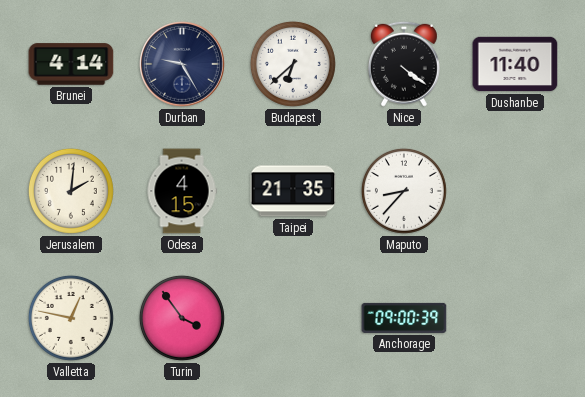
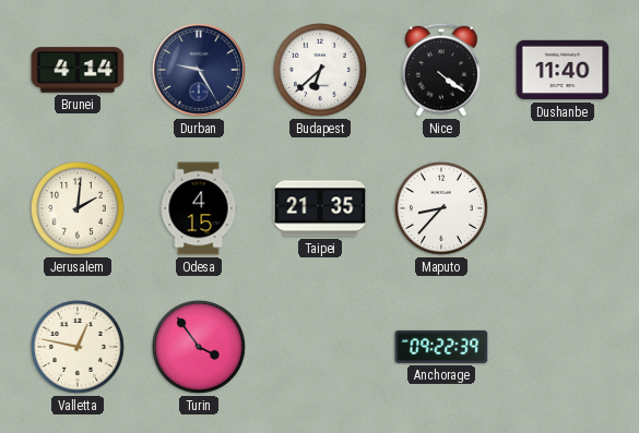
Anchorage: 09:00 -> 09:22
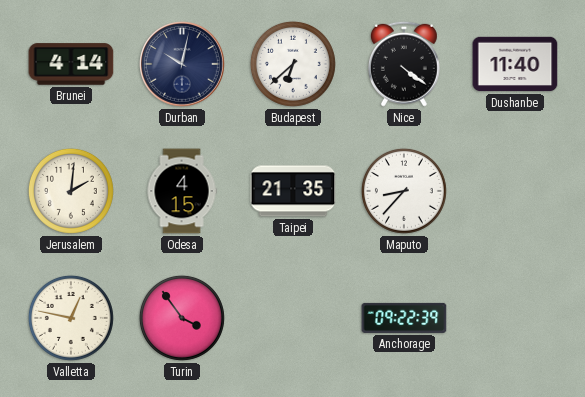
Durban: 9:25 -> 10:02
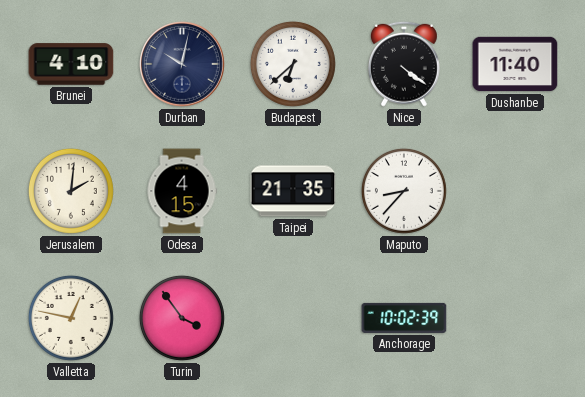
Brunei: 4:14 -> 4:10
Anchorage: 09:22 -> 10:02
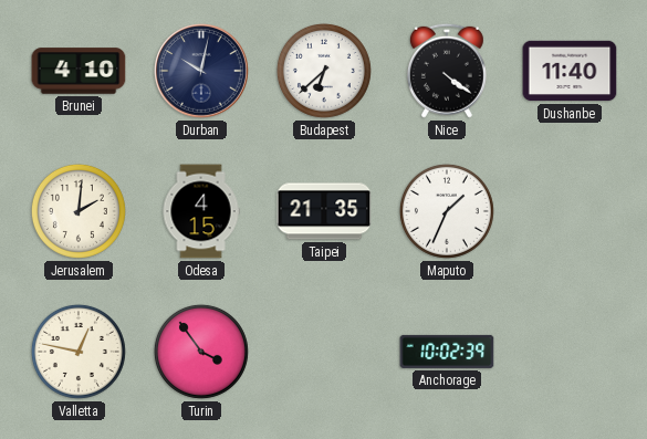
Maputo: 8:37 -> 1:34
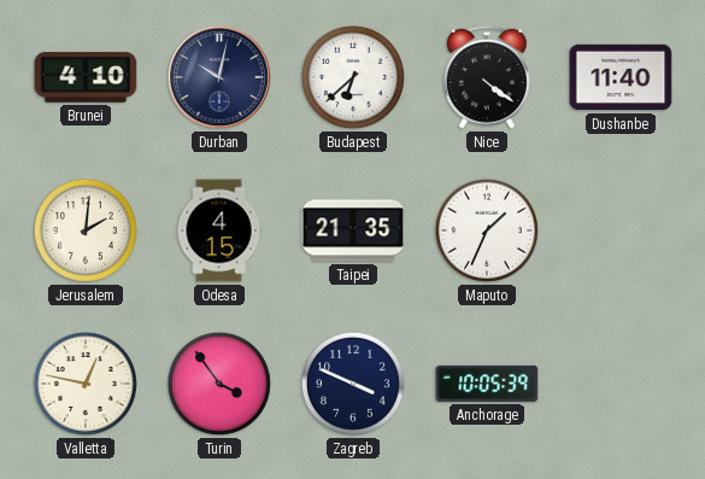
Zagreb: none -> 3:49
Anchorage: 10:02 -> 10:05
